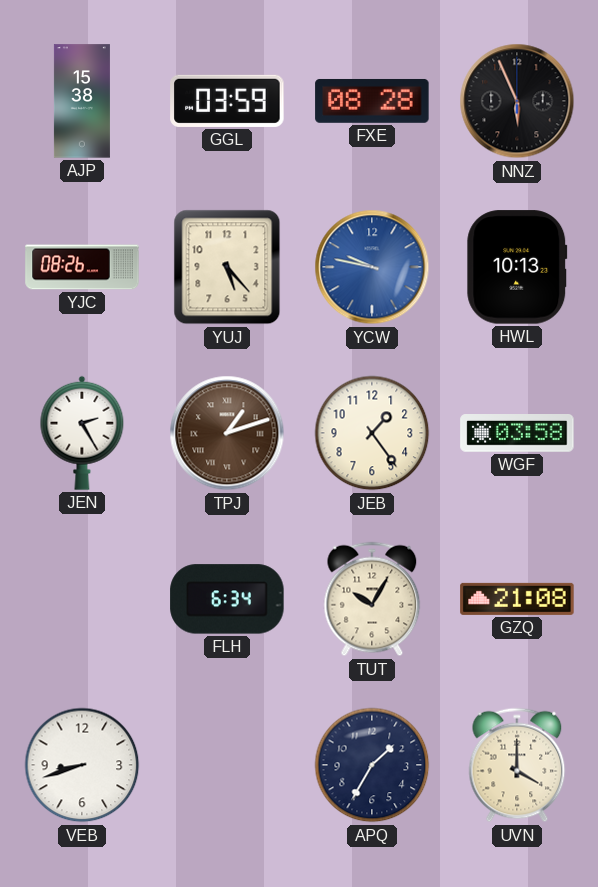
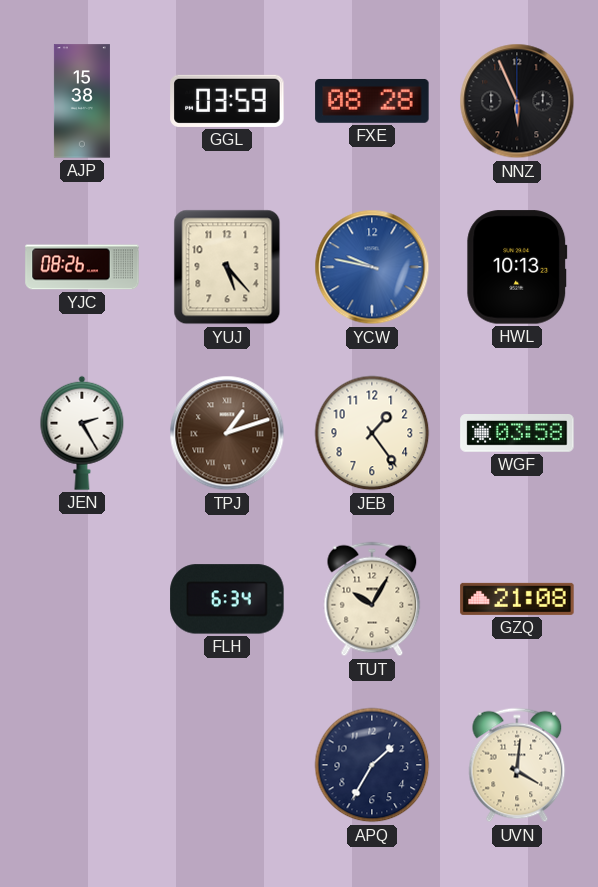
VEB: 8:42 -> none
UVN: 4:00 -> 4:01
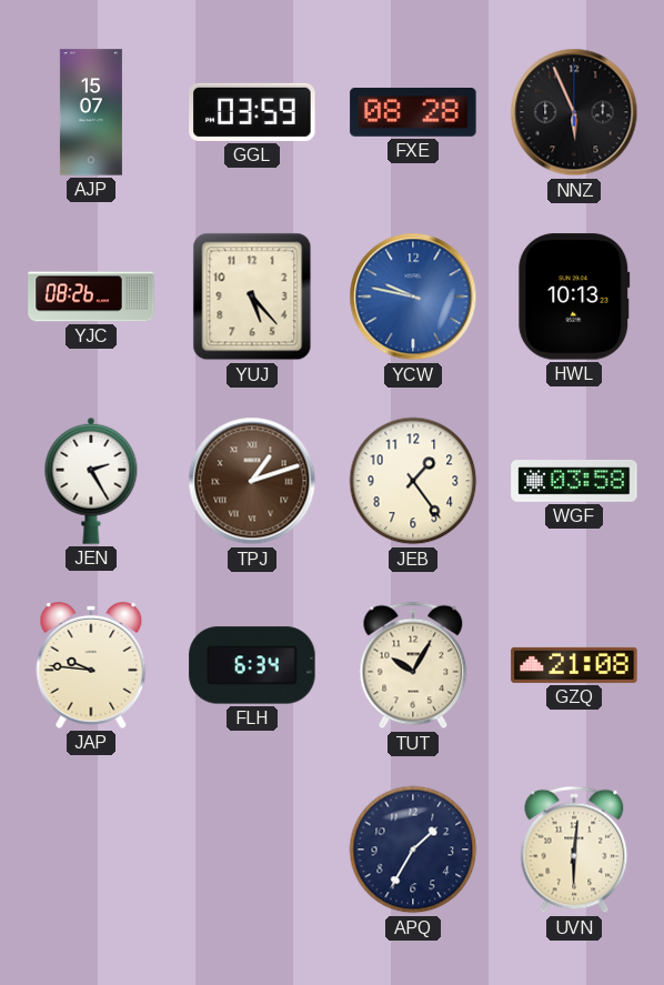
AJP: 15:38 -> 15:07
JAP: none -> 9:46
UVN: 4:01 -> 6:01
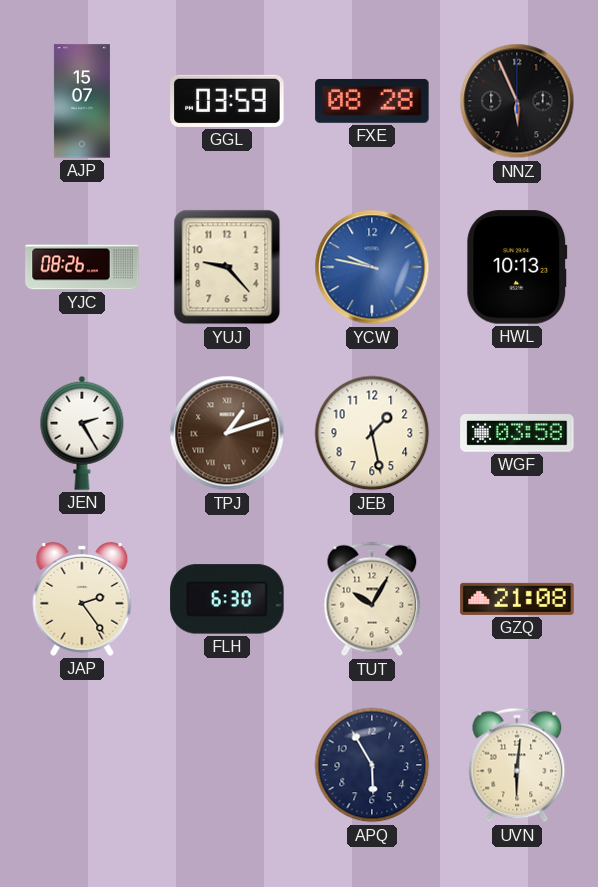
YUJ: 5:23 -> 9:23
JEB: 1:24 -> 1:28
JAP: 9:46 -> 2:24
FLH: 6:34 -> 6:30
APQ: 1:35 -> 5:55
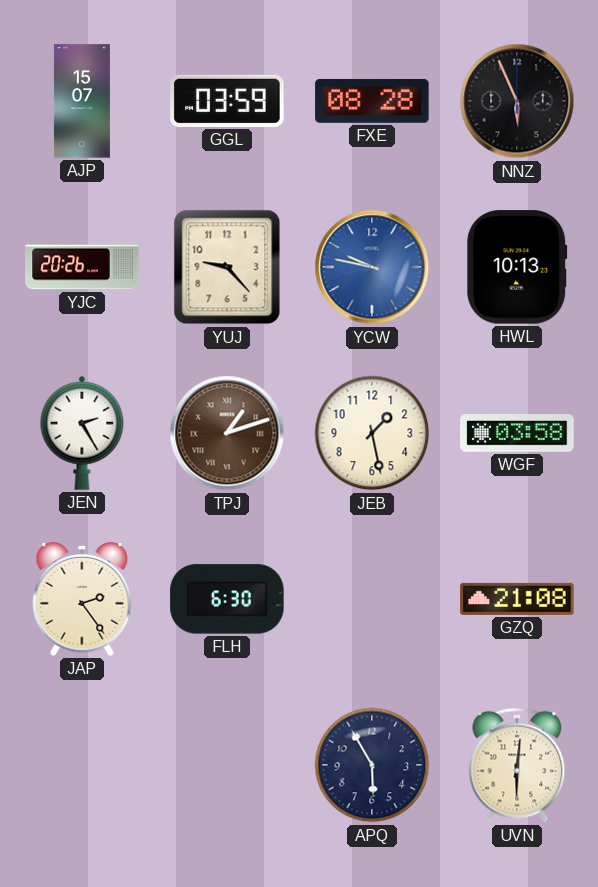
YJC: 08:26 -> 20:26
TUT: 10:05 -> none
